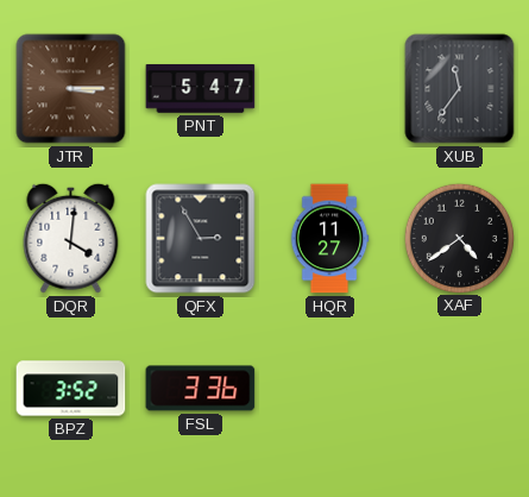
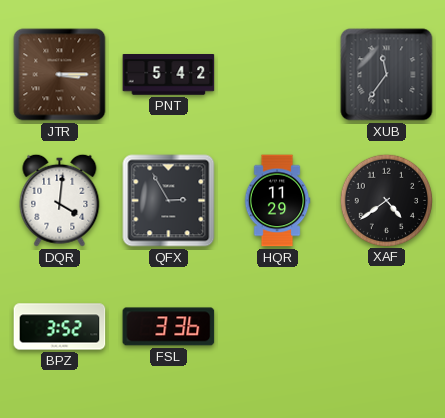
PNT: 5:47 -> 5:42
HQR: 11:27 -> 11:29
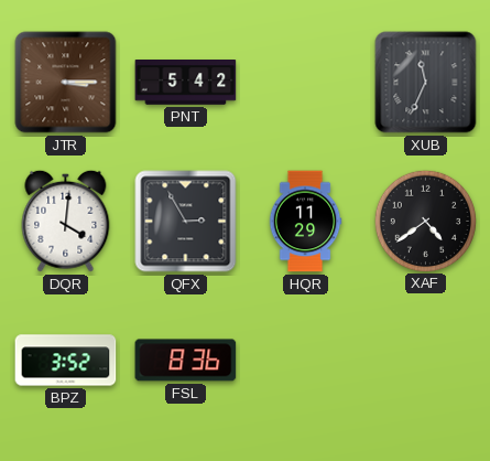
XUB: 11:36 -> 11:34
FSL: 3:36 -> 8:36
